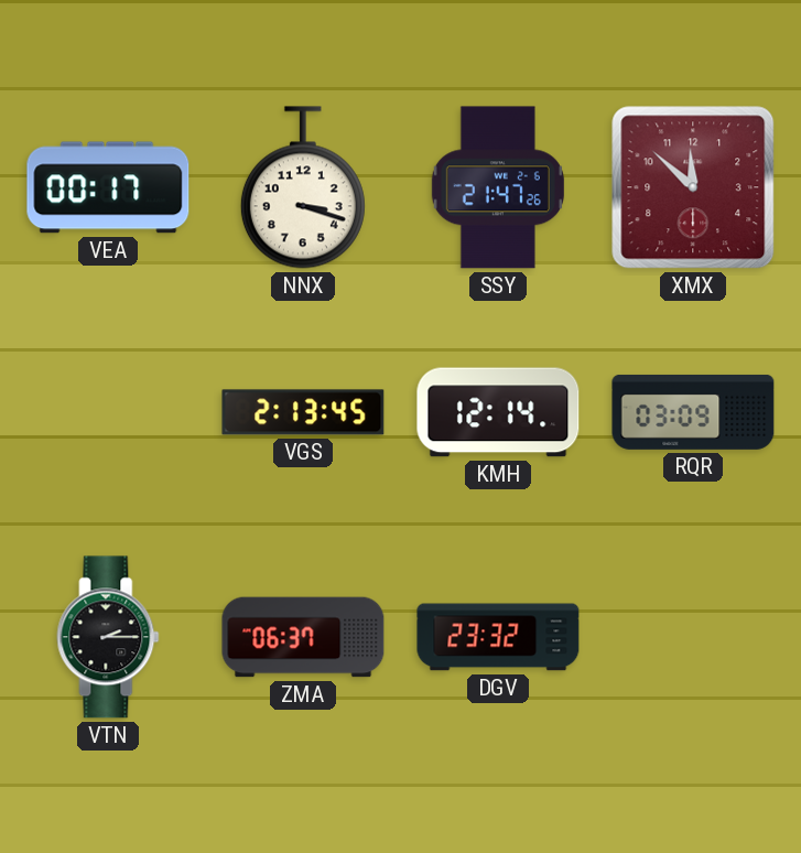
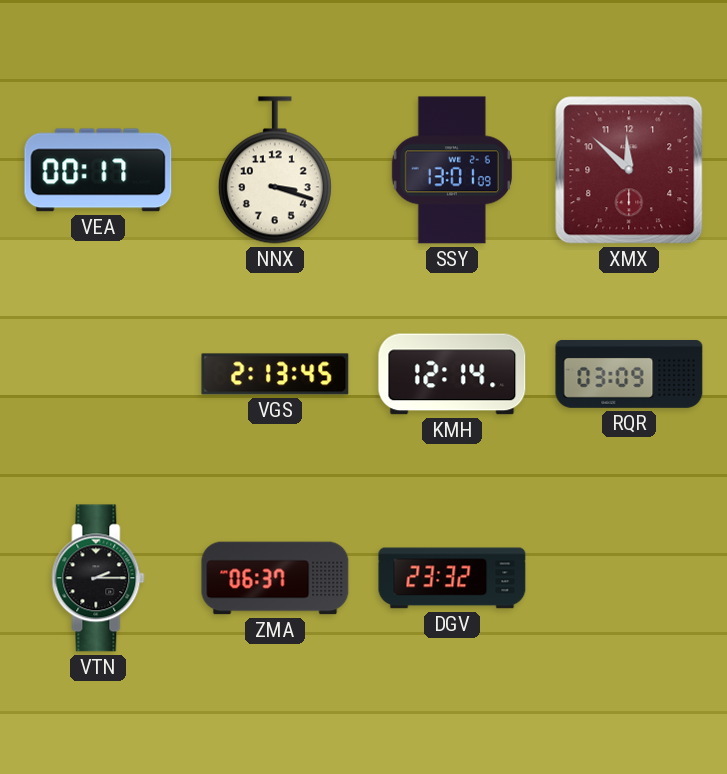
SSY: 21:47 -> 13:01
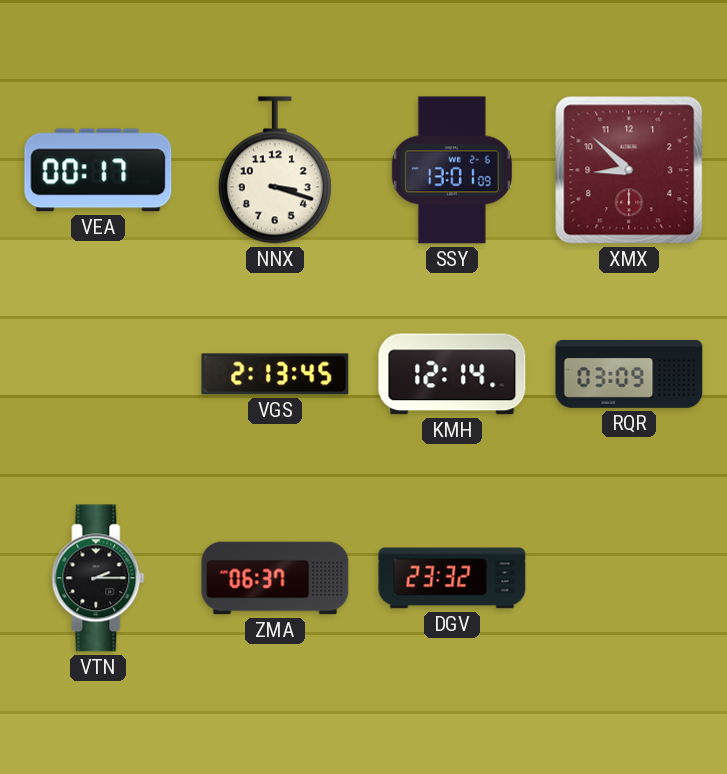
XMX: 11:52 -> 8:52
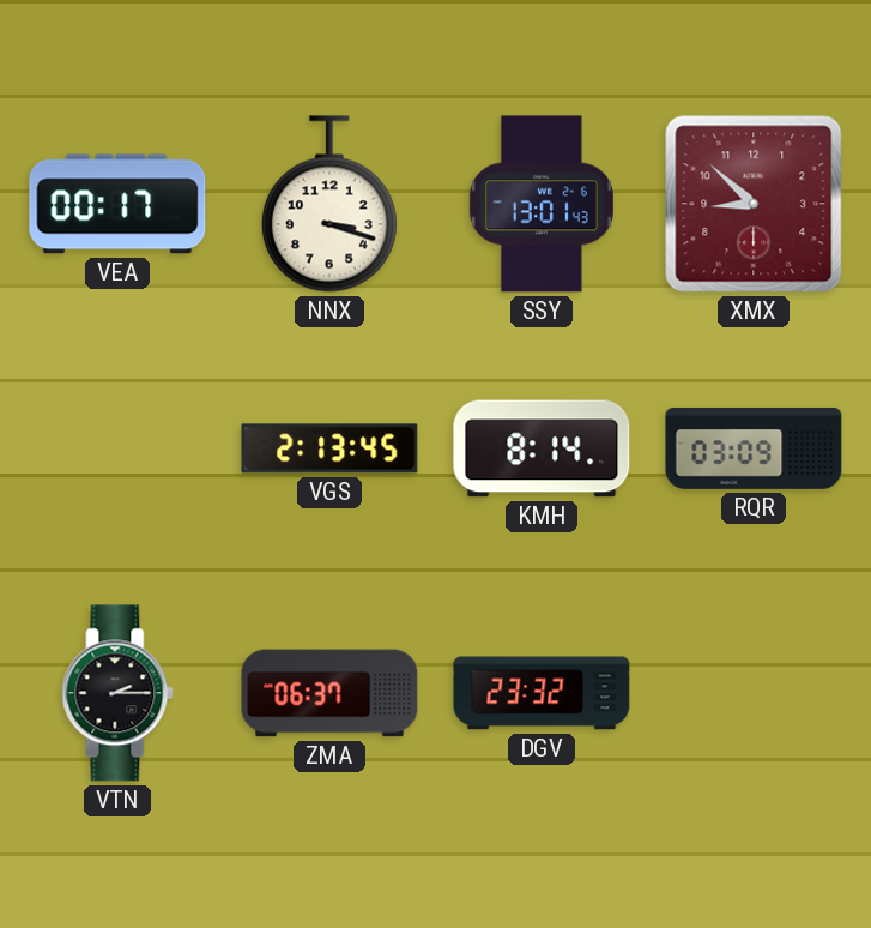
SSY: 13:01:09 -> 13:01:43
KMH: 12:14 -> 8:14
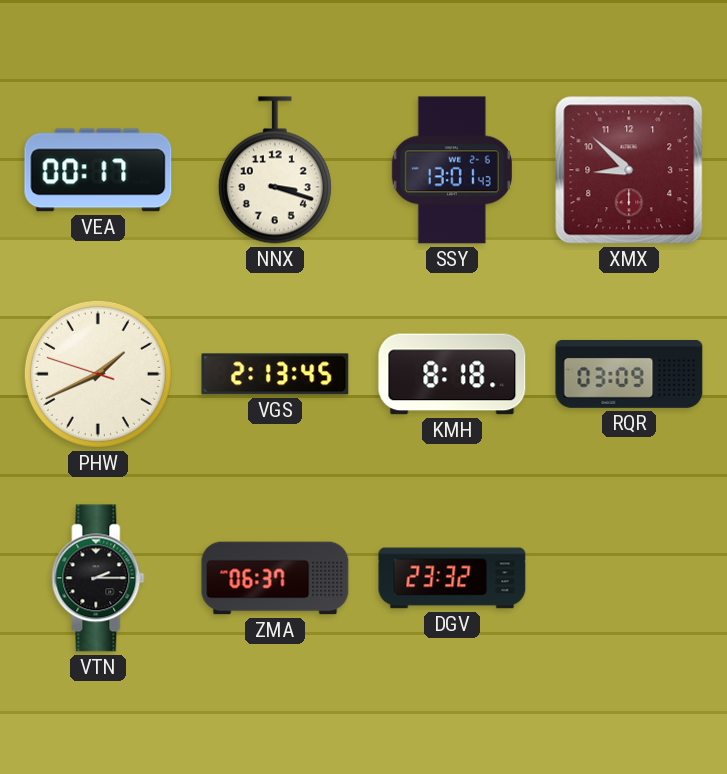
PHW: none -> 1:40
KMH: 8:14 -> 8:18
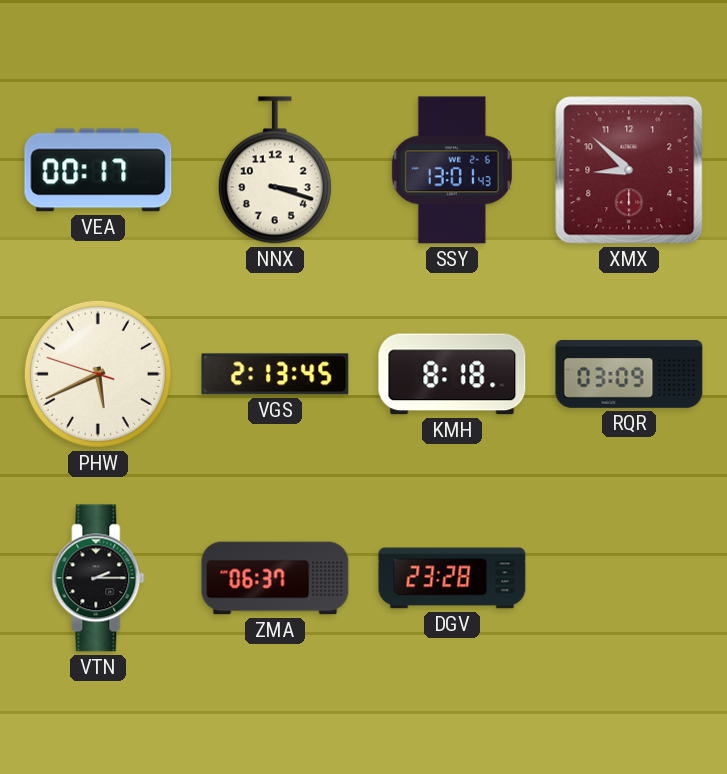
PHW: 1:40 -> 5:40
DGV: 23:32 -> 23:28
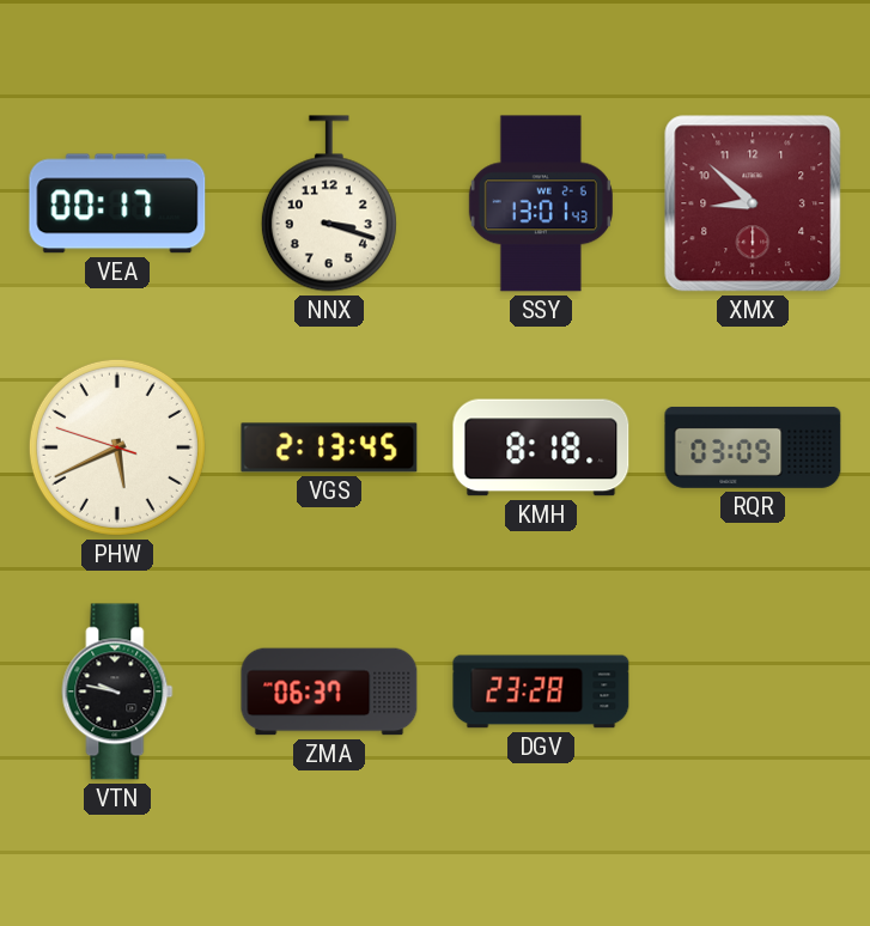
VTN: 2:15 -> 9:47
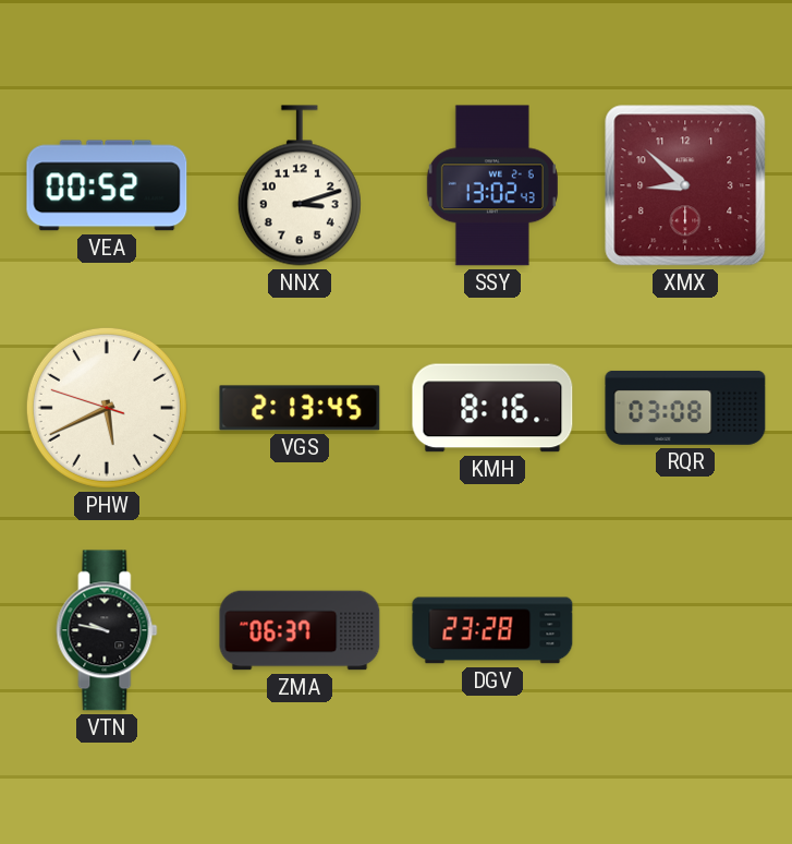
VEA: 00:17 -> 00:52
NNX: 3:18 -> 3:12
SSY: 13:01 -> 13:02
KMH: 8:18 -> 8:16
RQR: 03:09 -> 03:08
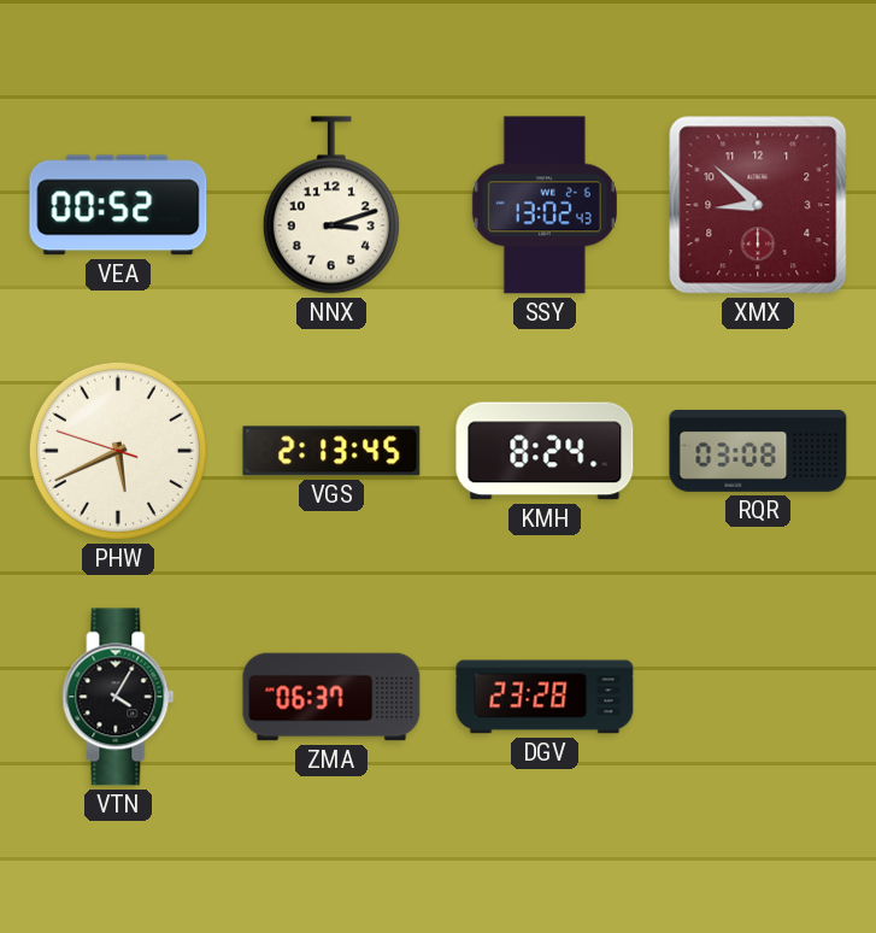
KMH: 8:16 -> 8:24
VTN: 9:47 -> 4:05
